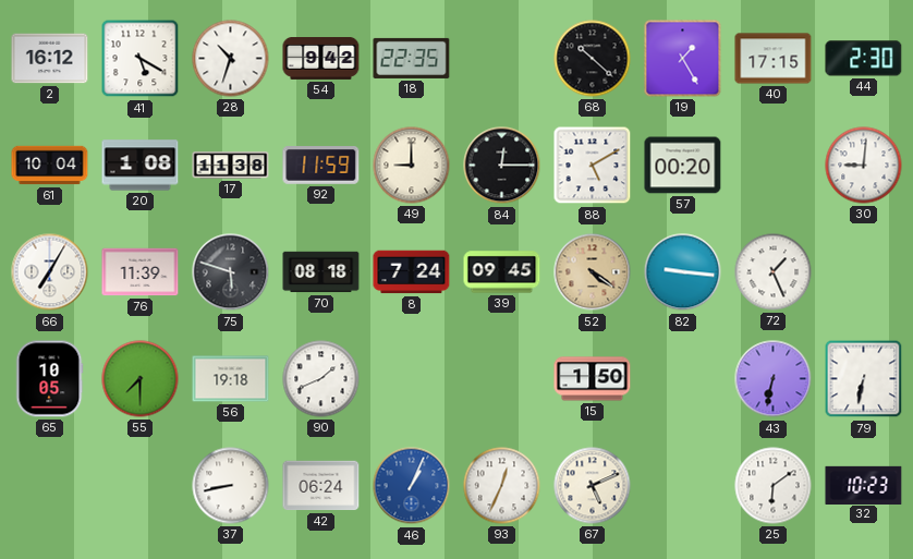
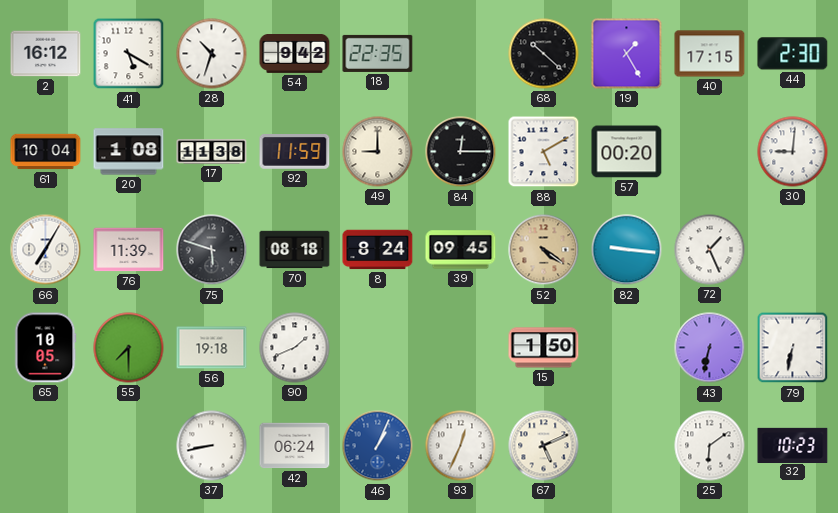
8: 7:24 -> 8:24
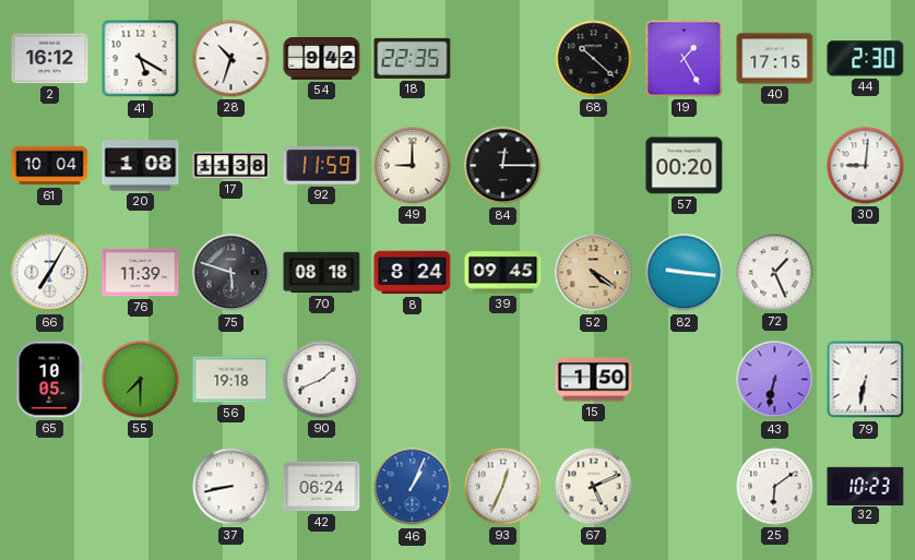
88: 5:10 -> none
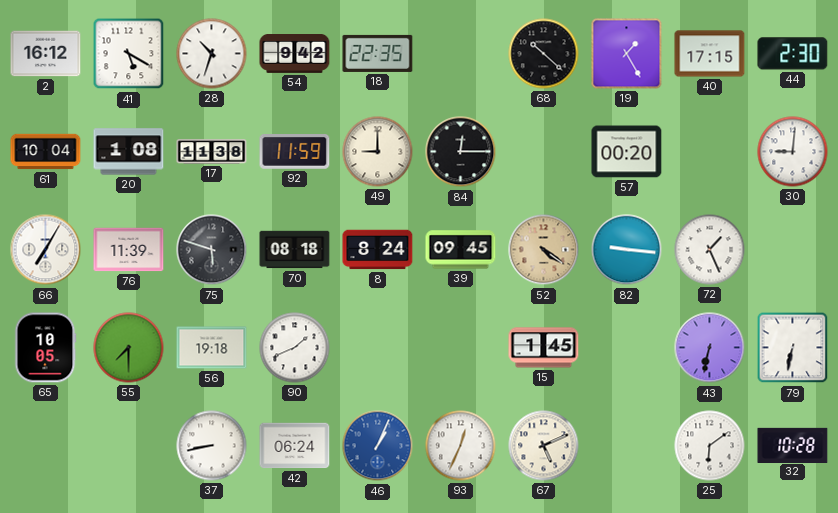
15: 1:50 -> 1:45
32: 10:23 -> 10:28
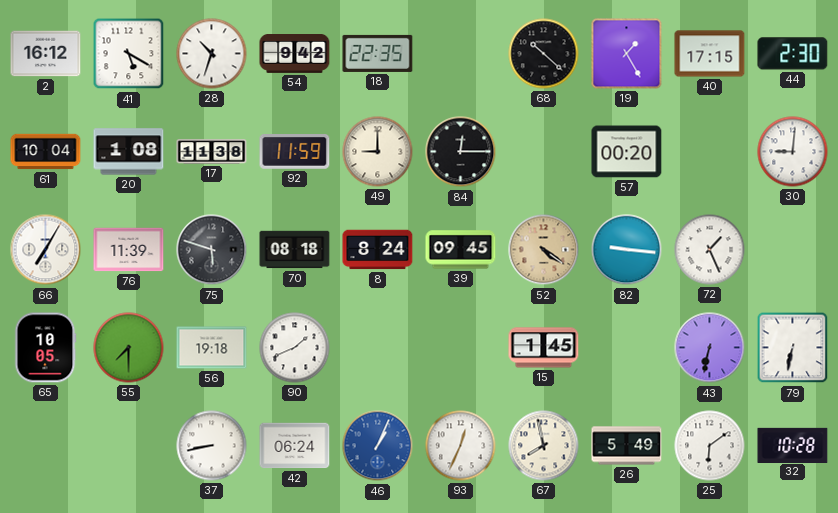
67: 5:11 -> 7:58
26: none -> 5:49
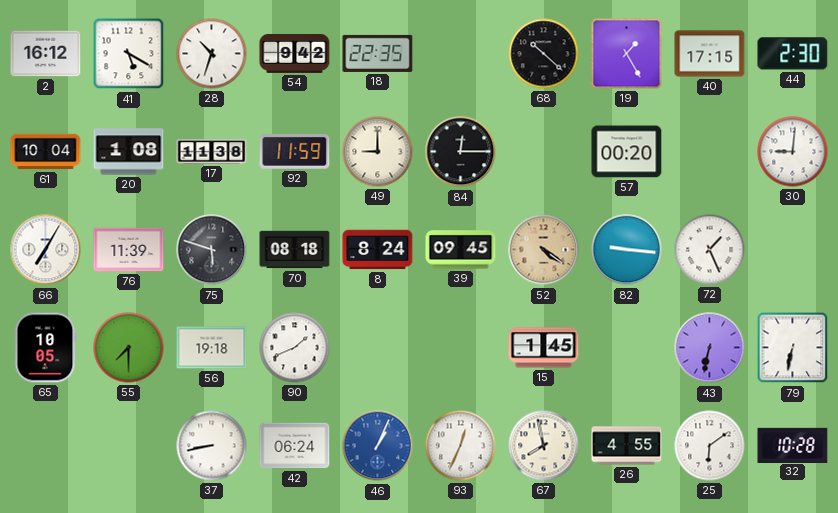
26: 5:49 -> 4:55
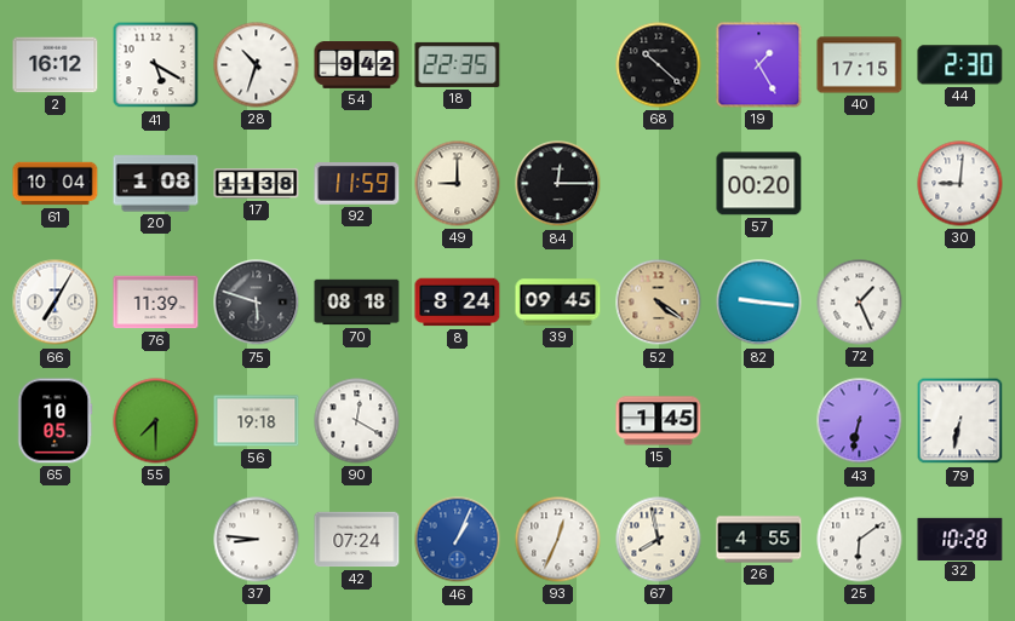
90: 1:41 -> 12:20
37: 8:43 -> 8:46
42: 06:24 -> 07:24
